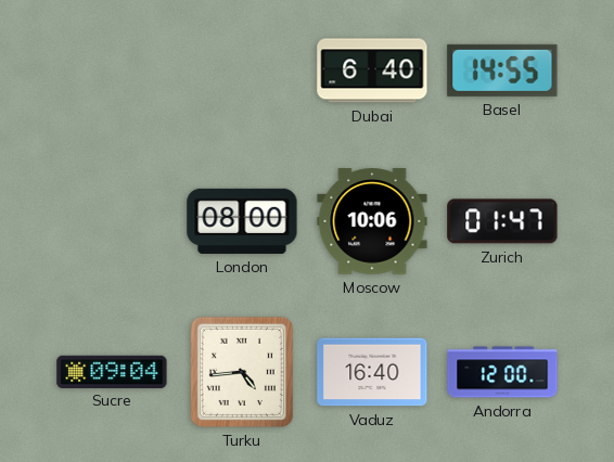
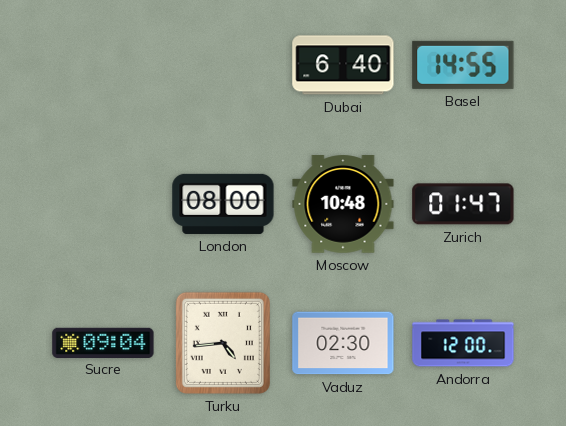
Moscow: 10:06 -> 10:48
Vaduz: 16:40 -> 02:30
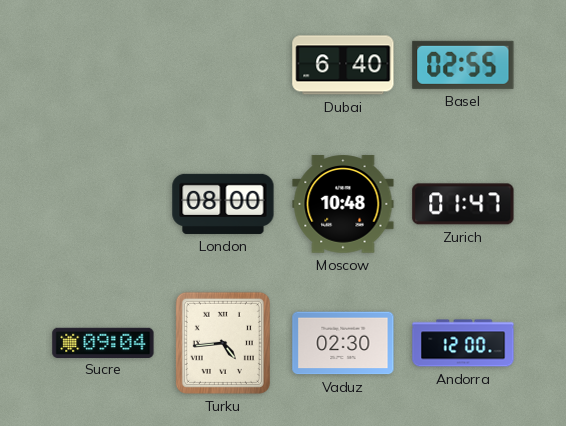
Basel: 14:55 -> 02:55
